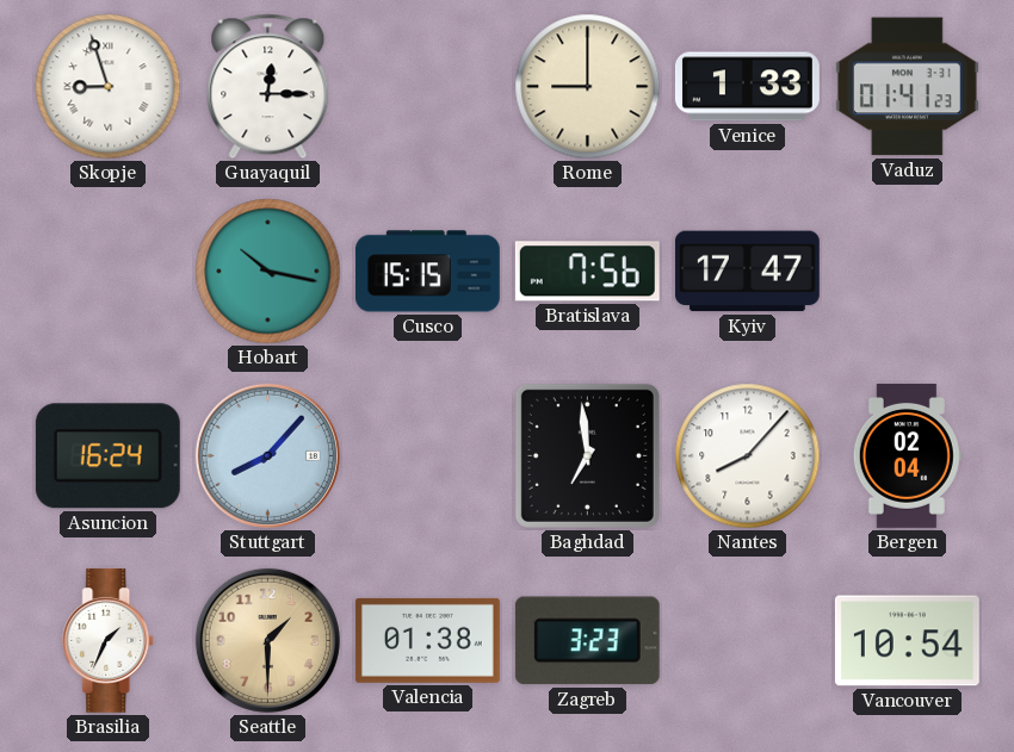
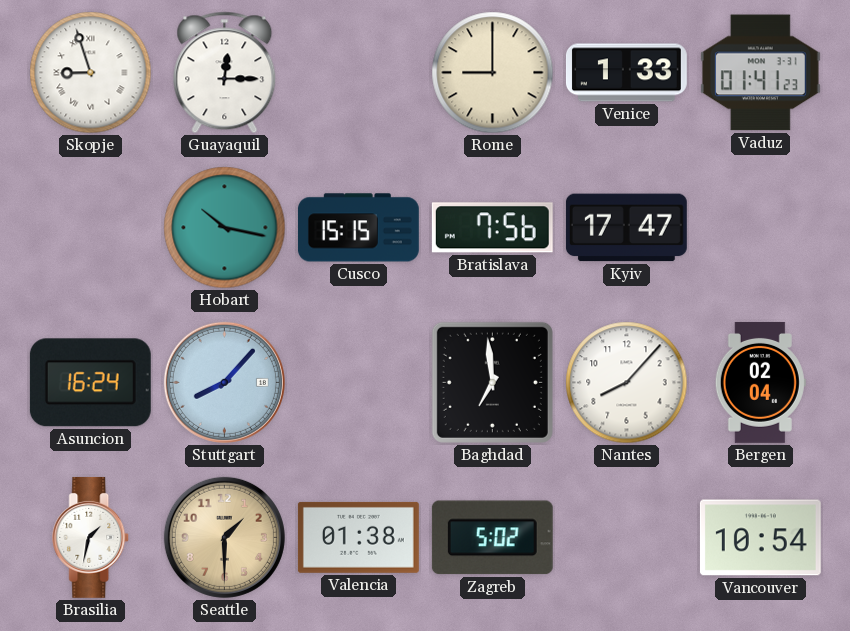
Brasilia: 1:34 -> 1:32
Zagreb: 3:23 -> 5:02
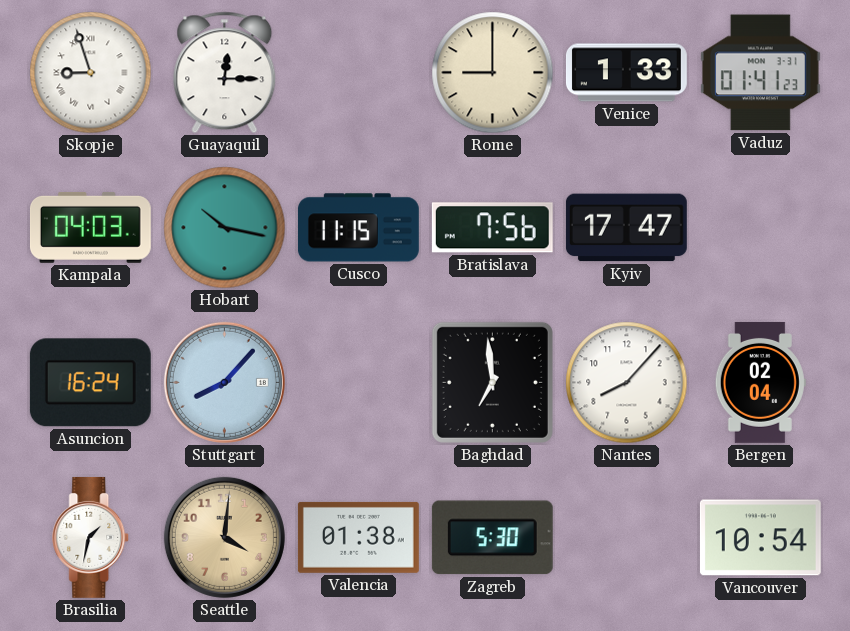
Kampala: none -> 04:03
Cusco: 15:15 -> 11:15
Seattle: 1:30 -> 4:01
Zagreb: 5:02 -> 5:30
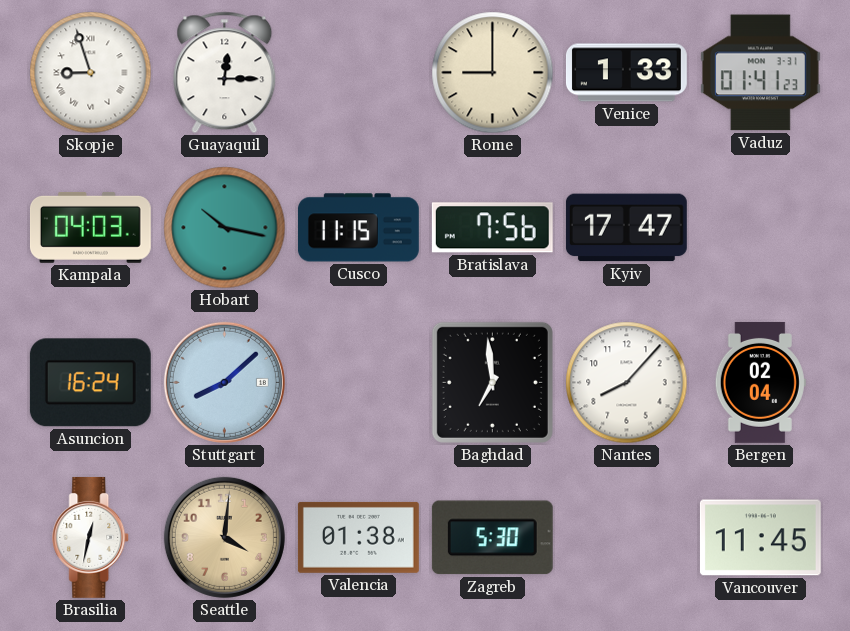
Stuttgart: 8:07 -> 8:08
Brasilia: 1:32 -> 12:32
Vancouver: 10:54 -> 11:45
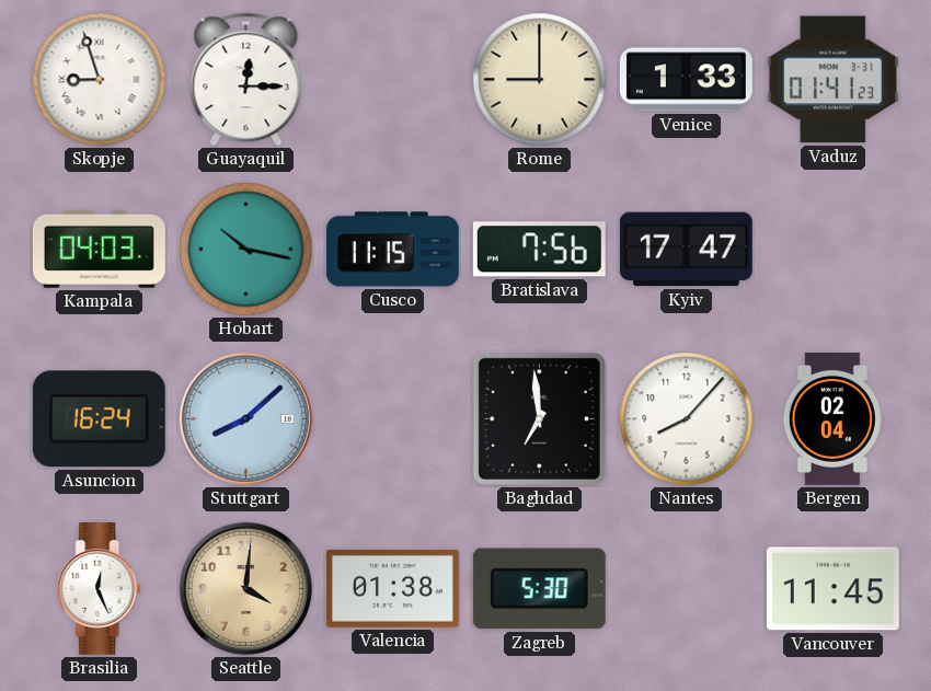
Brasilia: 12:32 -> 12:26
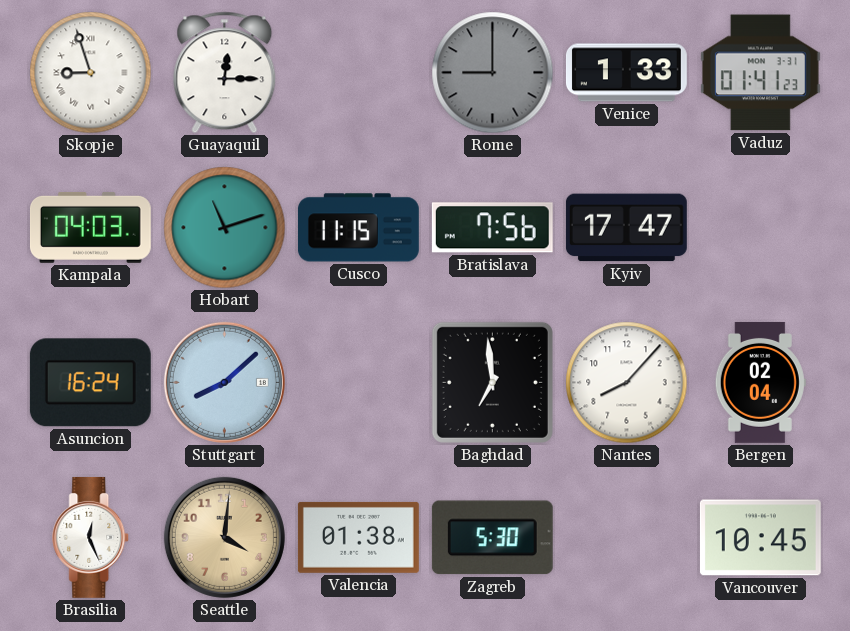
Rome dial: cream -> grey
Hobart: 10:17 -> 11:12
Vancouver: 11:45 -> 10:45
